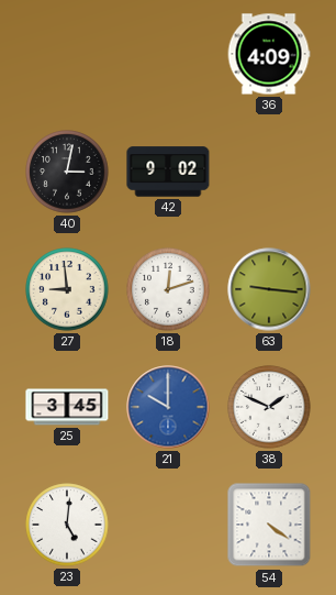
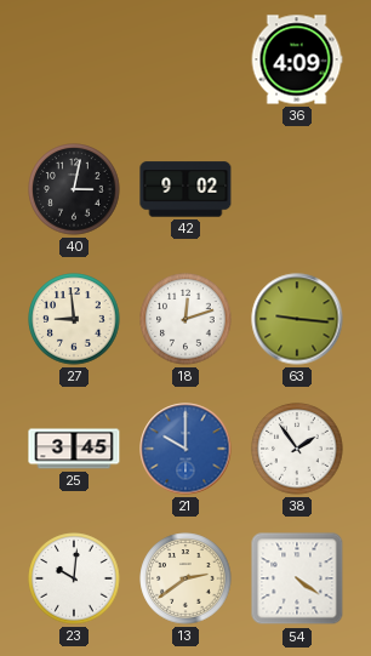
38: 1:49 -> 1:54
23: 5:01 -> 10:01
13: none -> 2:39
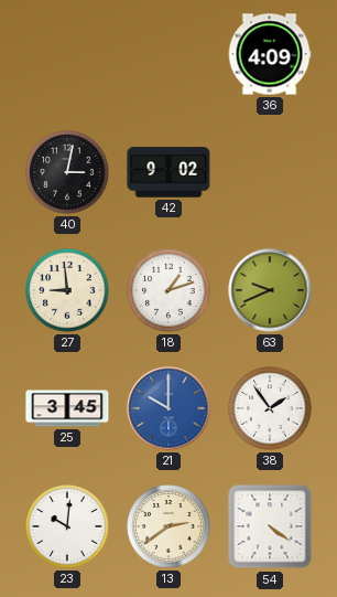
18: 12:12 -> 1:12
63: 9:16 -> 9:41
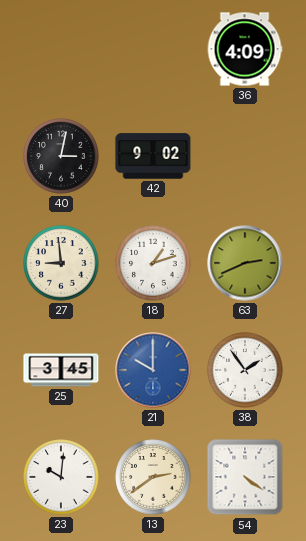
63: 9:41 -> 2:41
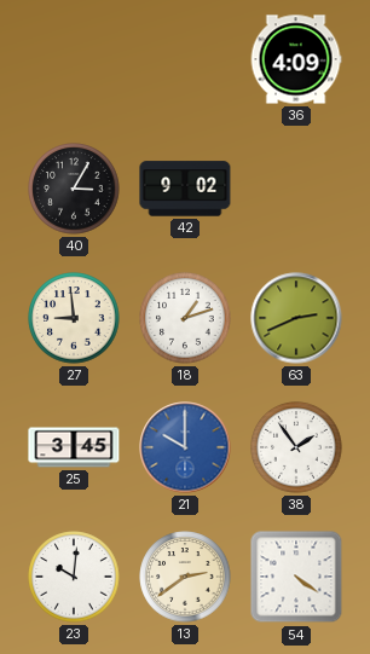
40: 3:02 -> 3:05
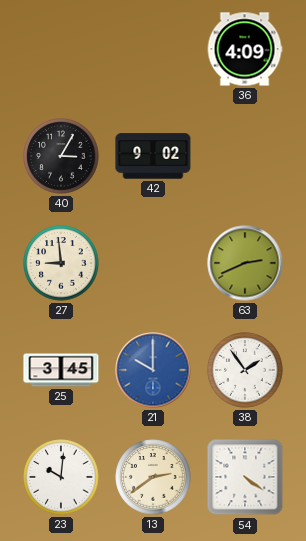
18: 1:12 -> none
